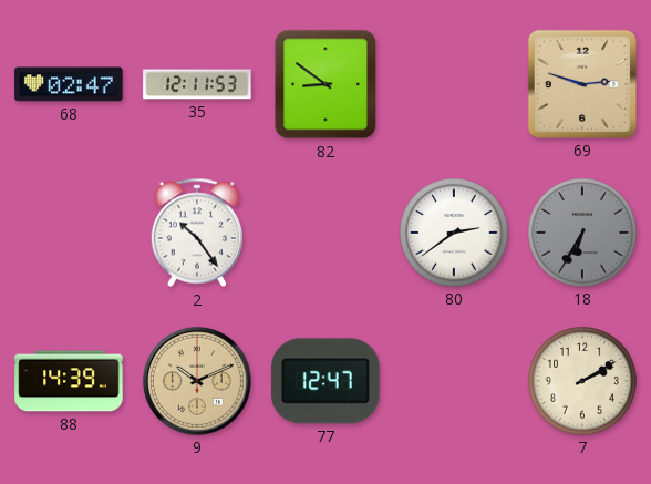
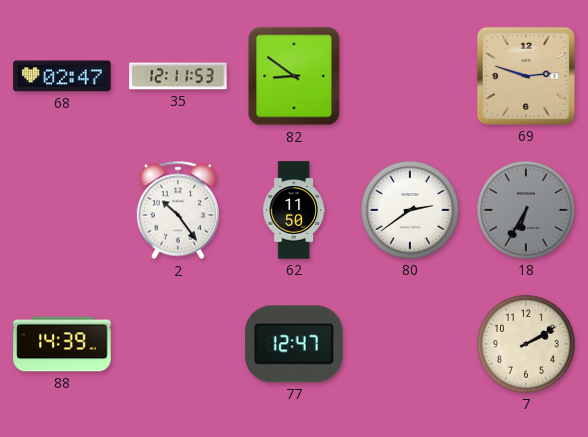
62: none -> 11:50
9: 10:11 -> none
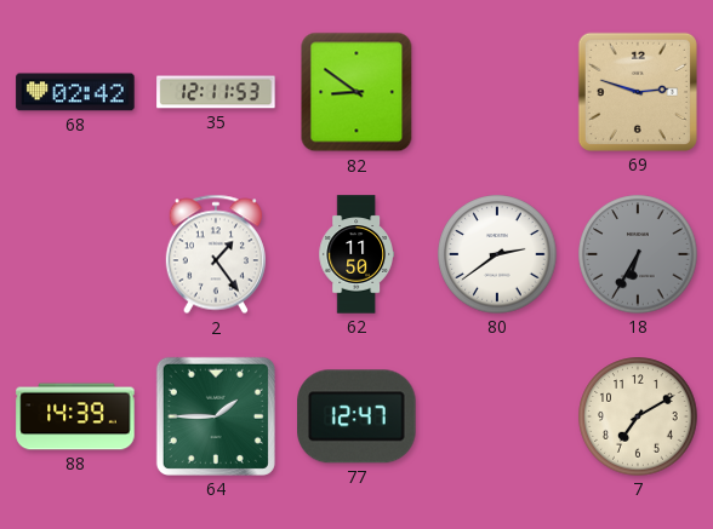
68: 02:47 -> 02:42
2: 10:24 -> 1:24
64: none -> 1:45
7: 2:10 -> 7:10
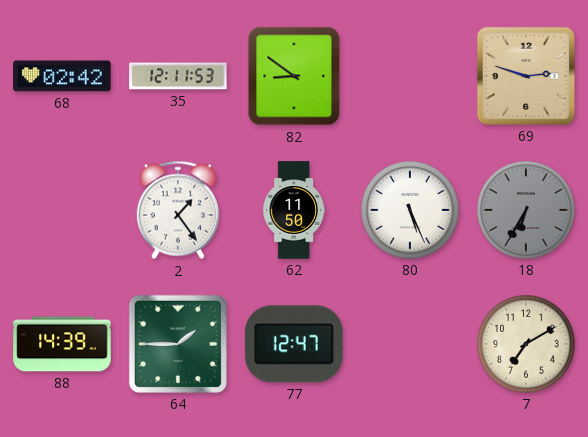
80: 2:39 -> 5:26
